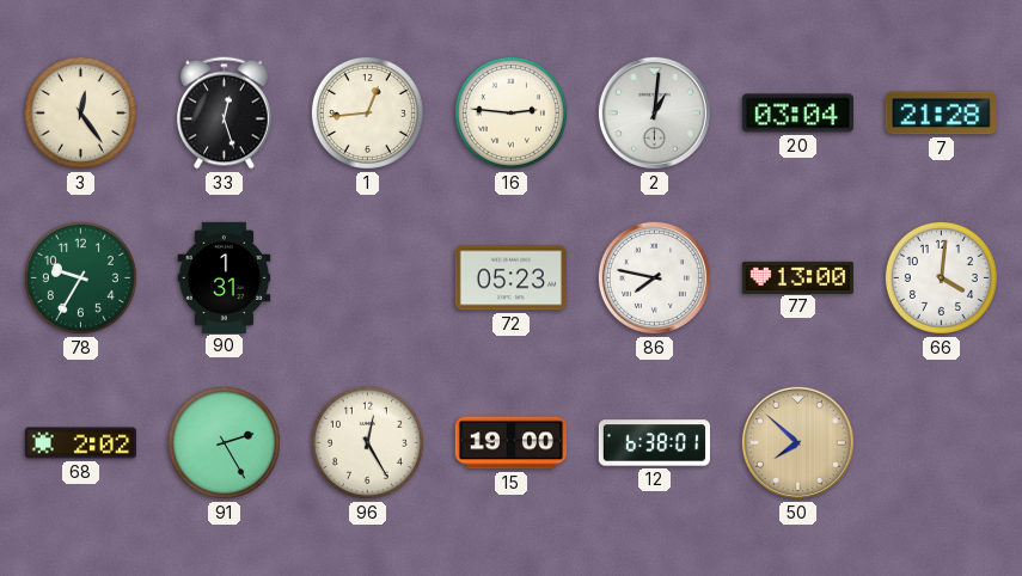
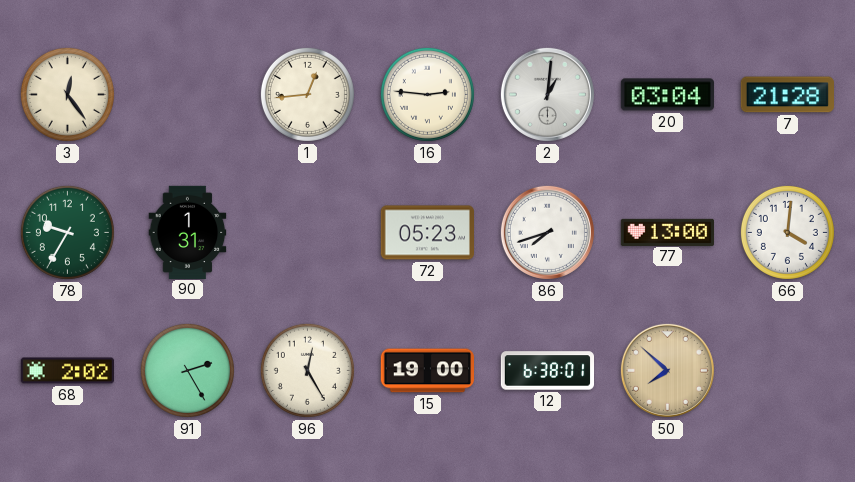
33: 12:27 -> none
86: 7:47 -> 7:42
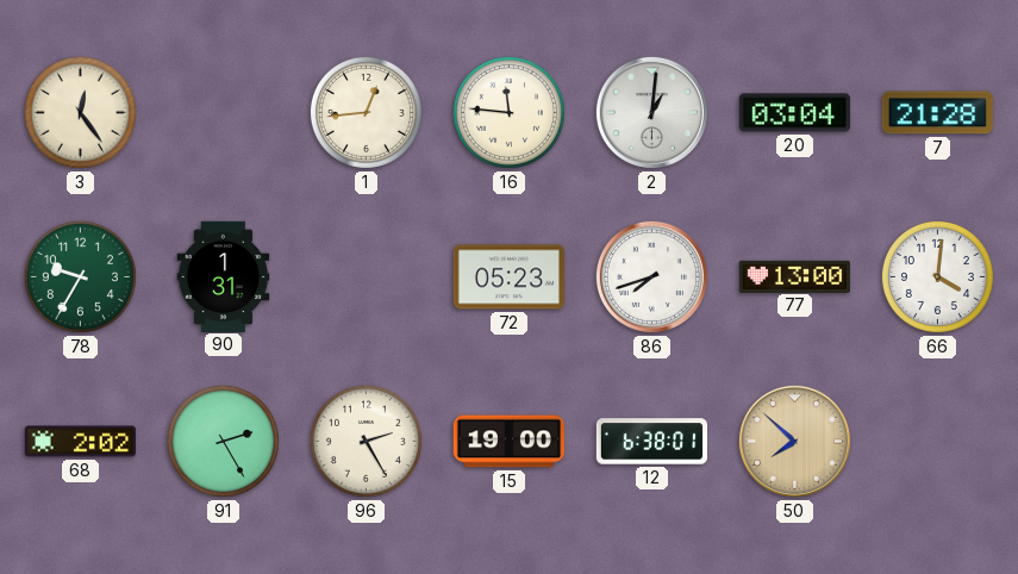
16: 2:46 -> 11:46
96: 12:25 -> 2:25
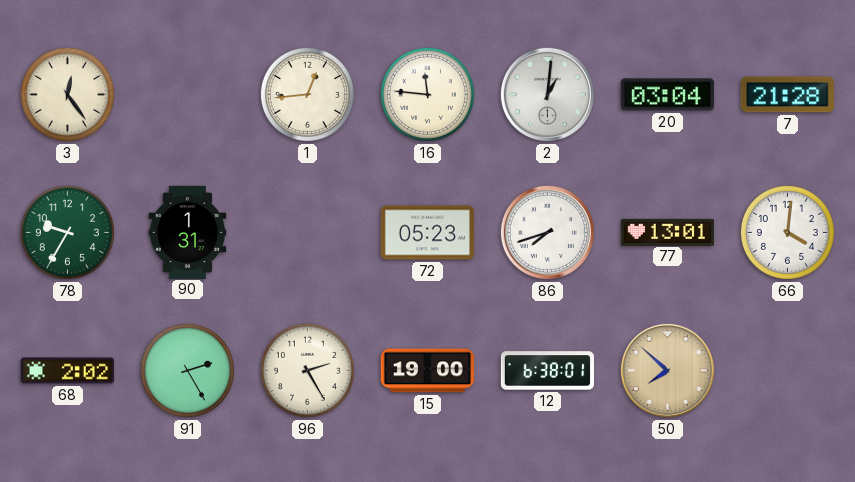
77: 13:00 -> 13:01
